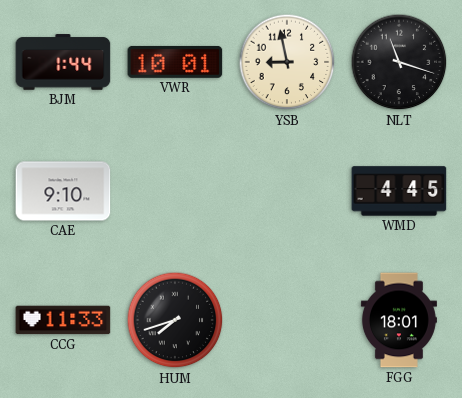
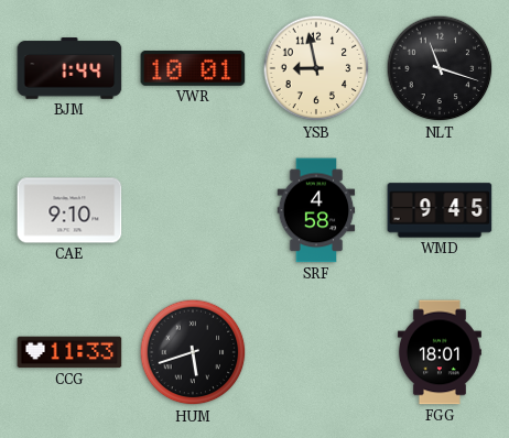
SRF: none -> 4:58
WMD: 4:45 -> 9:45
HUM: 7:42 -> 5:42
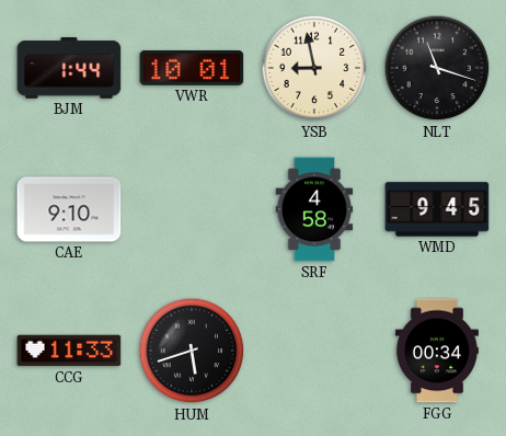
FGG: 18:01 -> 00:34
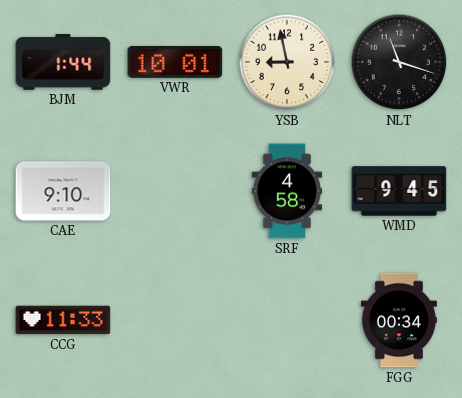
HUM: 5:42 -> none
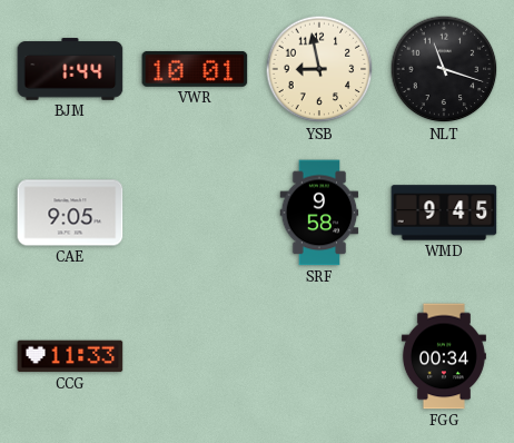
CAE: 9:10 -> 9:05
SRF: 4:58 -> 9:58
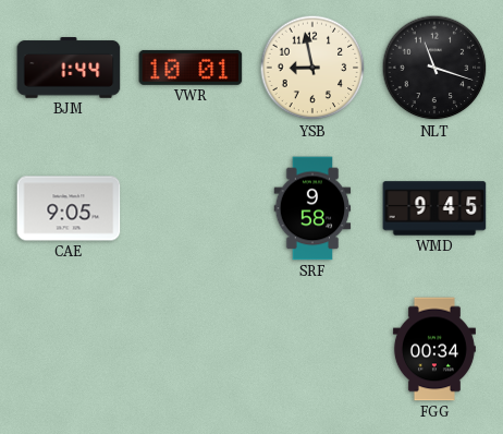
CCG: 11:33 -> none
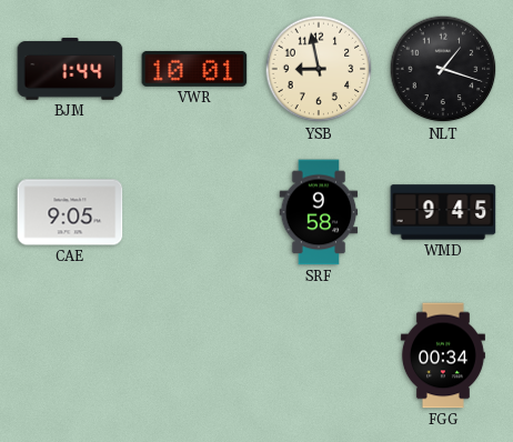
NLT: 11:18 -> 1:18
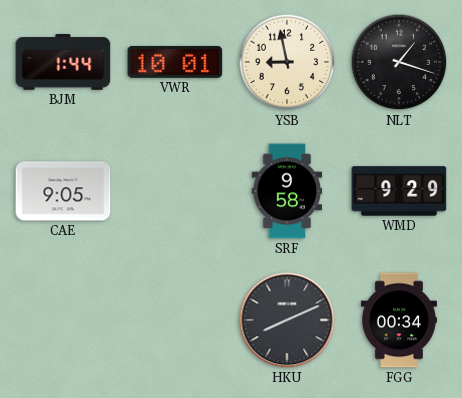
WMD: 9:45 -> 9:29
HKU: none -> 8:11
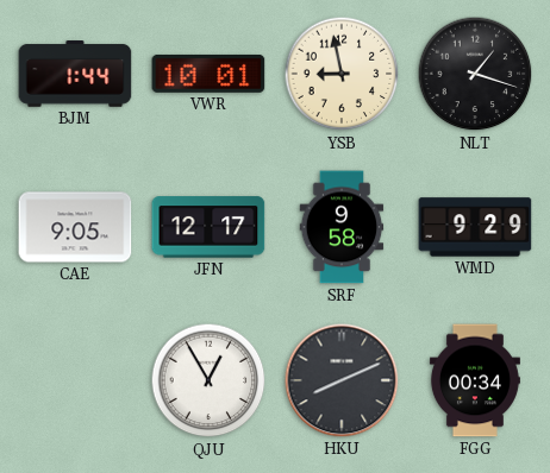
JFN: none -> 12:17
QJU: none -> 12:55
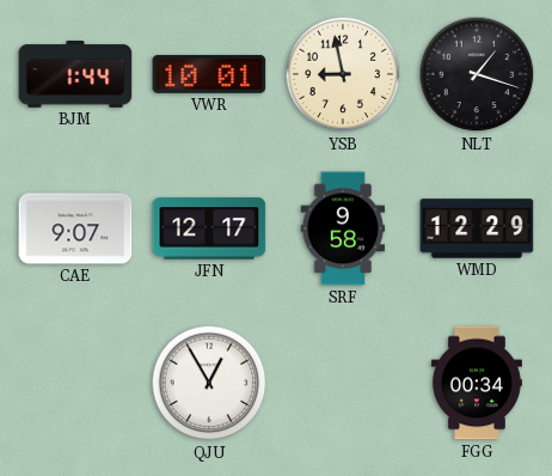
CAE: 9:05 -> 9:07
WMD: 9:29 -> 12:29
HKU: 8:11 -> none
